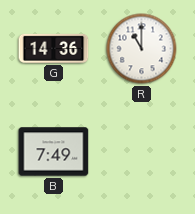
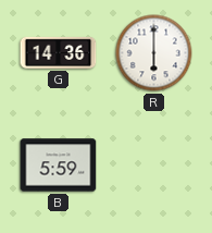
R: 11:00 -> 6:00
B: 7:49 -> 5:59
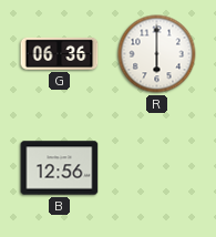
G: 14:36 -> 06:36
B: 5:59 -> 12:56
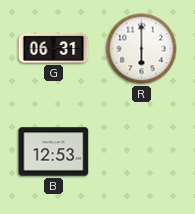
G: 06:36 -> 06:31
B: 12:56 -> 12:53
